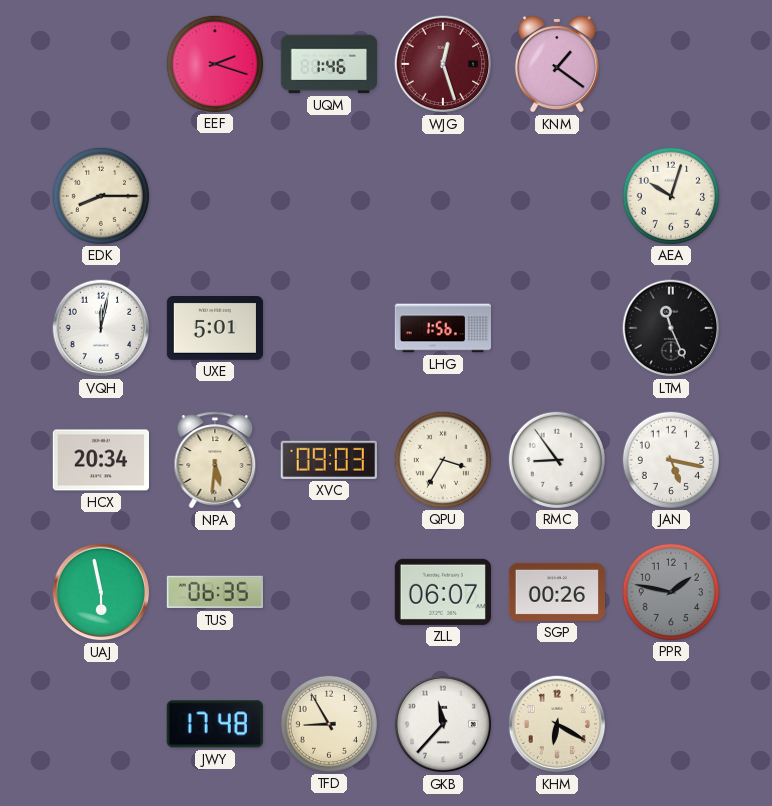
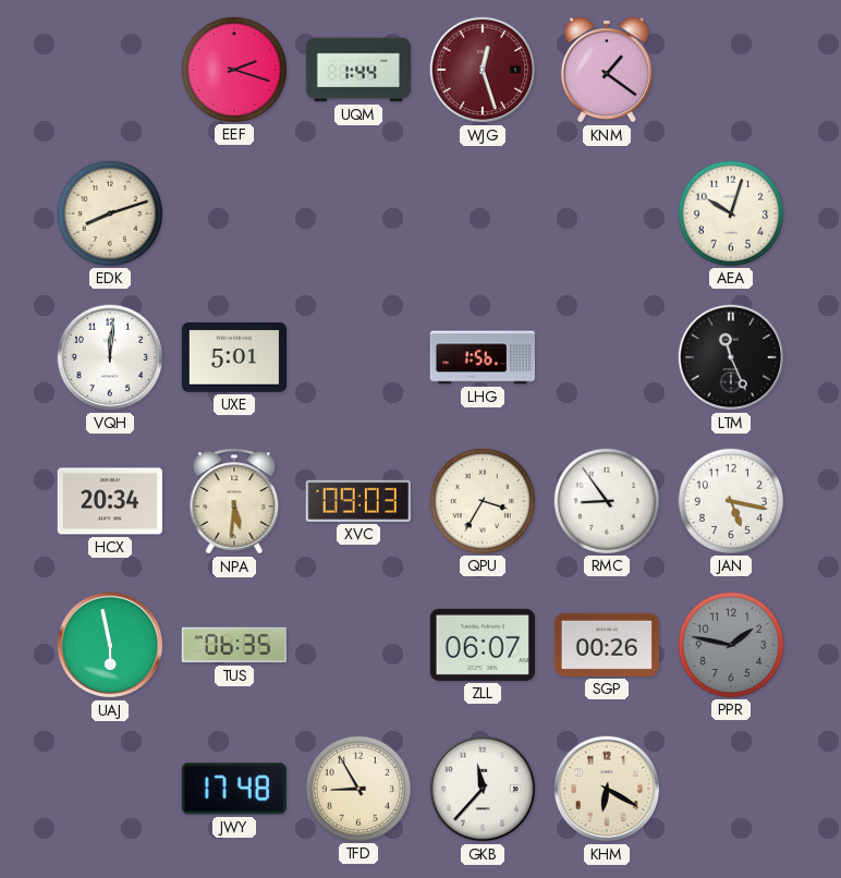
UQM: 1:46 -> 1:44
EDK: 8:15 -> 8:12
VQH: 12:02 -> 12:01
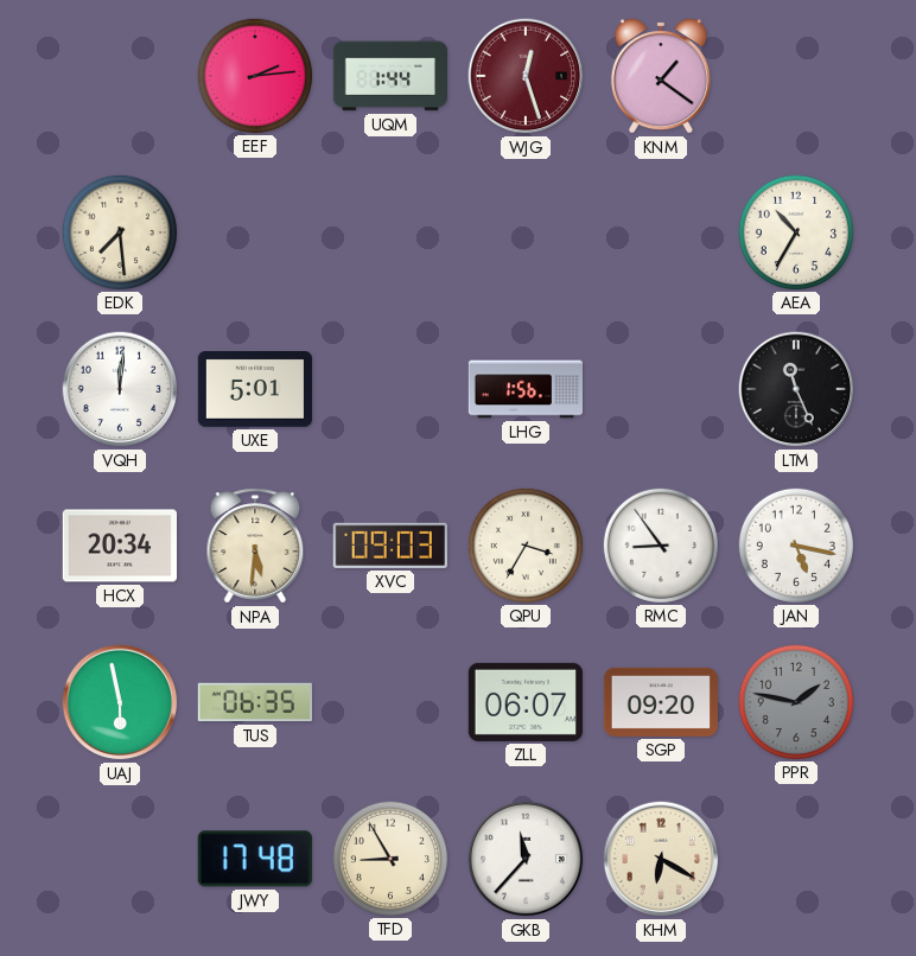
EEF: 2:18 -> 2:14
EDK: 8:12 -> 7:29
AEA: 10:03 -> 10:35
SGP: 00:26 -> 09:20
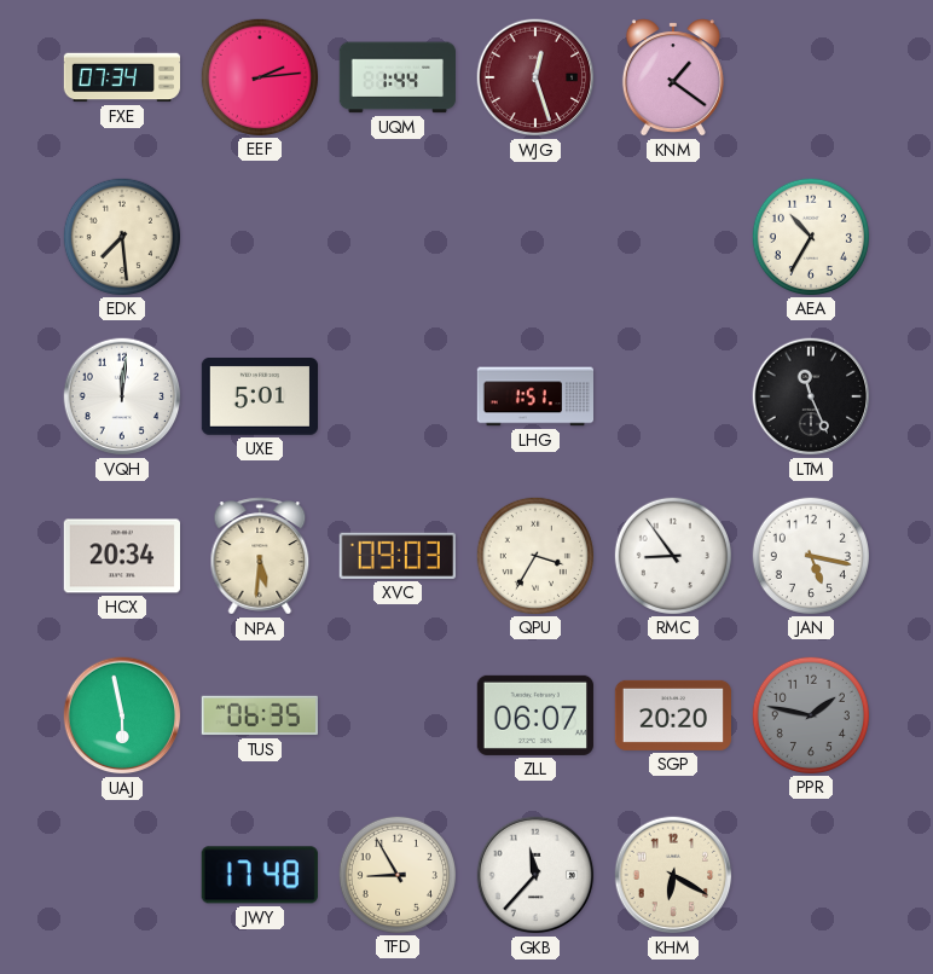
FXE: none -> 07:34
LHG: 1:56 -> 1:51
SGP: 09:20 -> 20:20
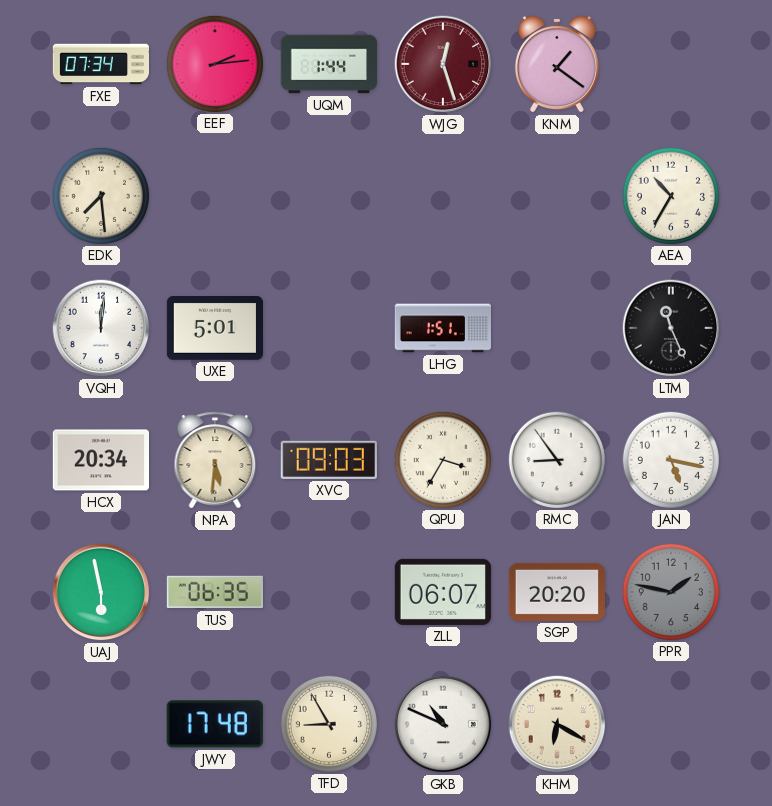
GKB: 11:37 -> 10:49
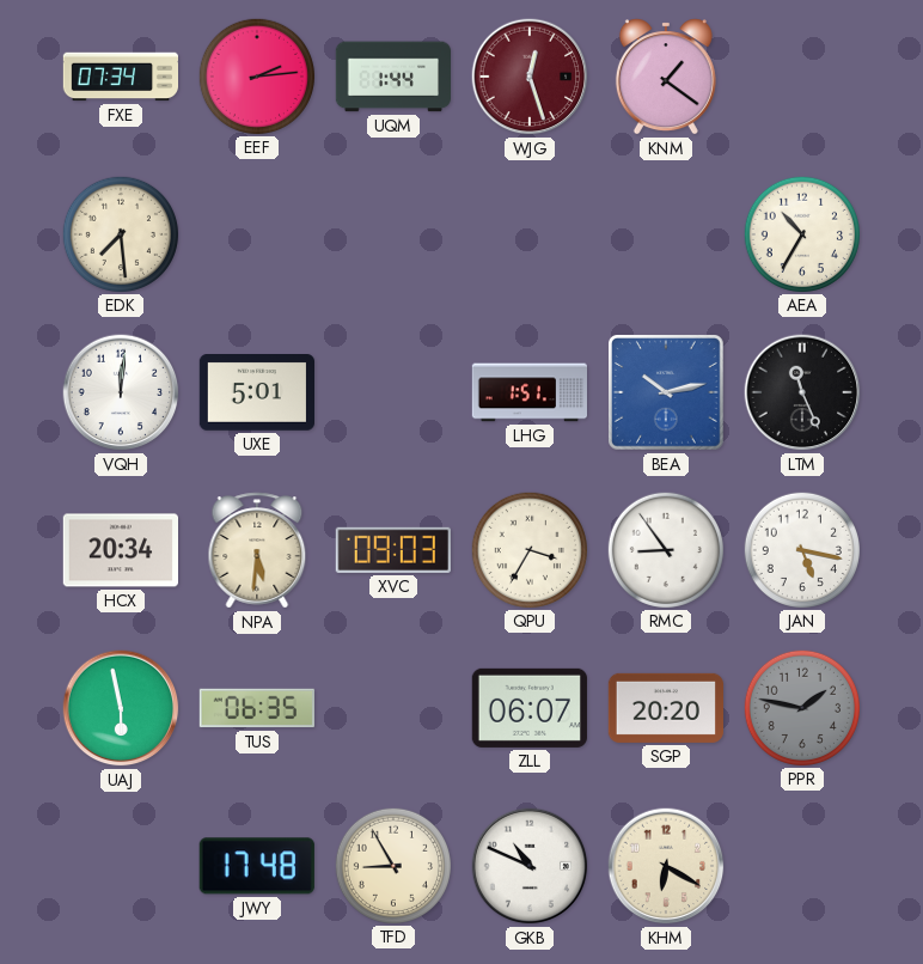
BEA: none -> 10:13
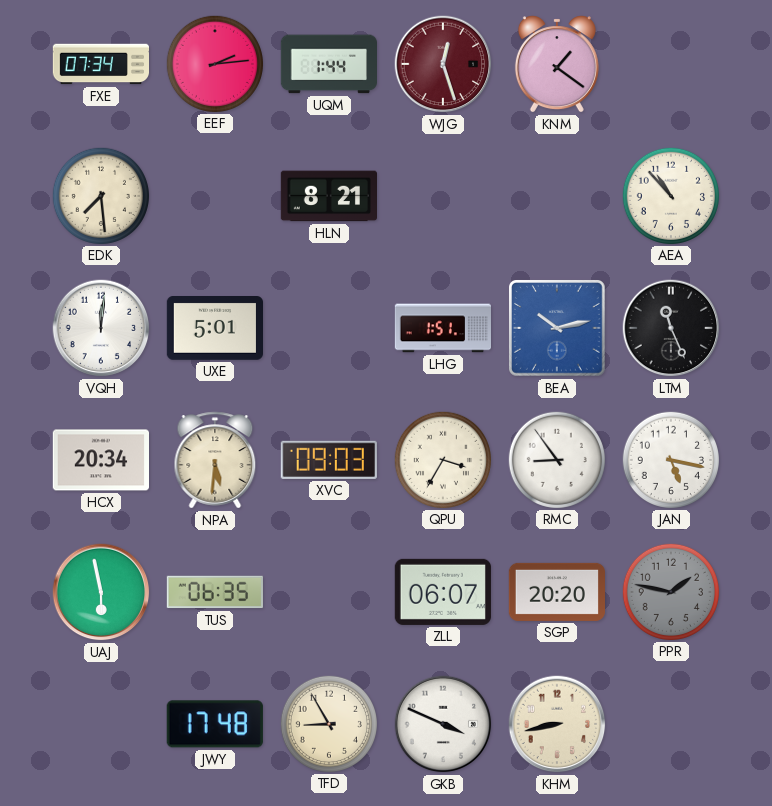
HLN: none -> 8:21
AEA: 10:35 -> 10:53
GKB: 10:49 -> 3:49
KHM: 6:20 -> 8:43
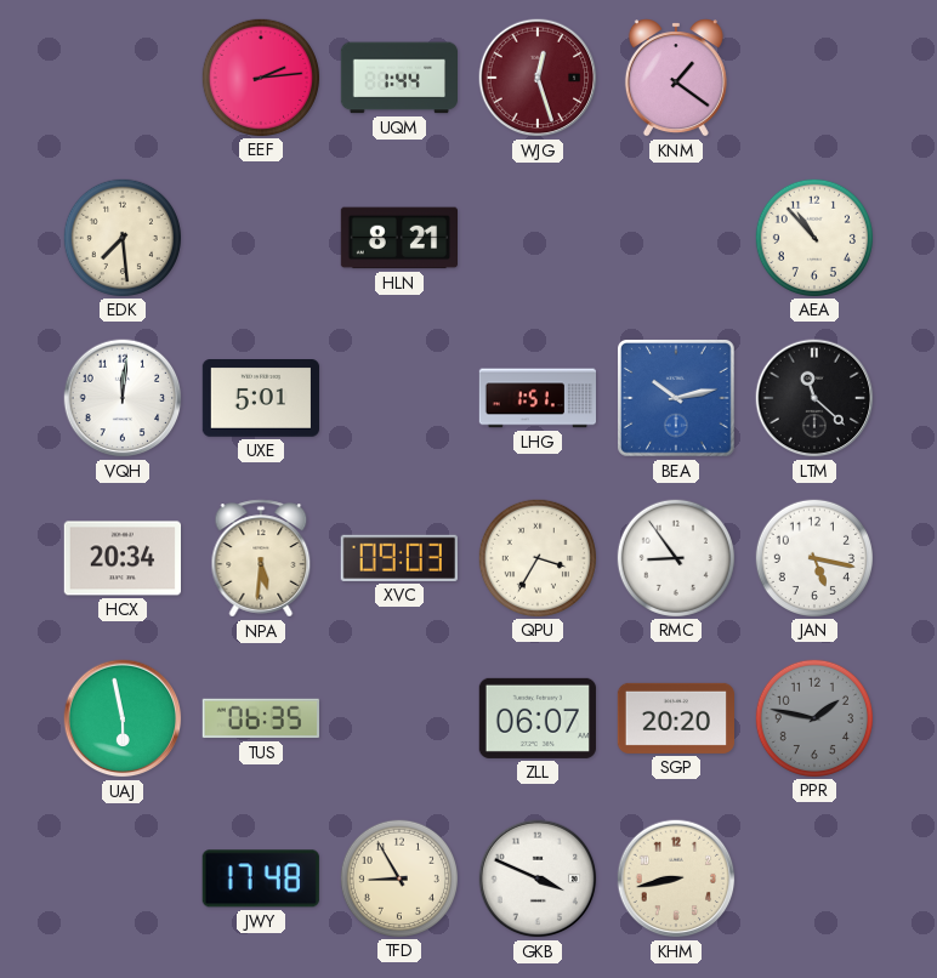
FXE: 07:34 -> none
LTM: 11:26 -> 11:22
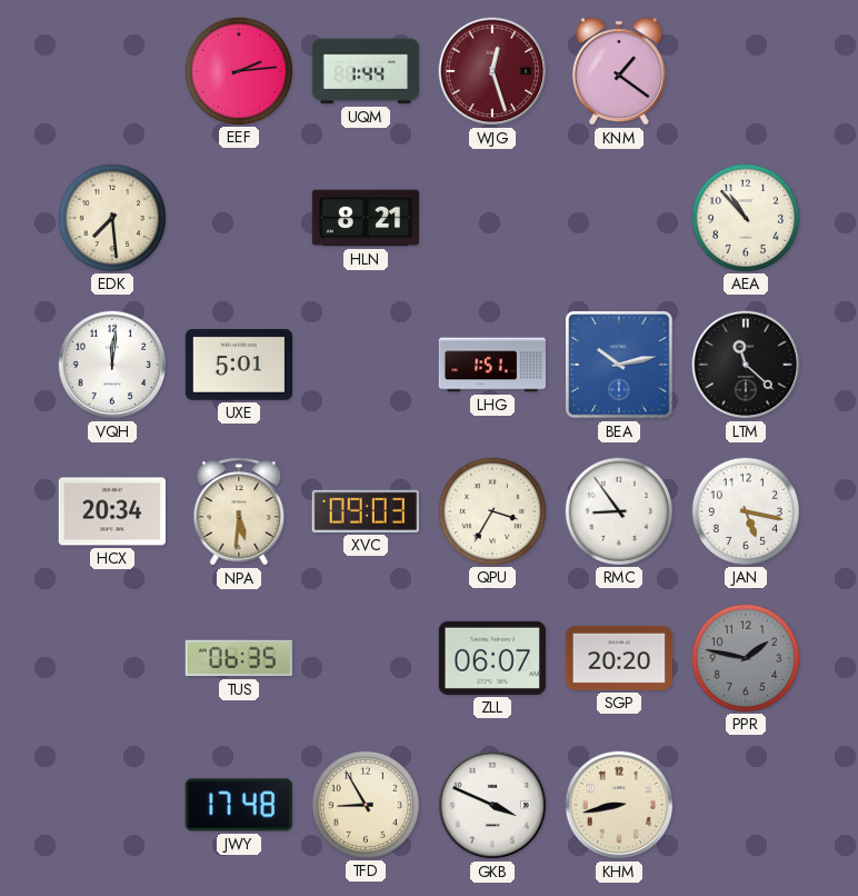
UAJ: 5:58 -> none
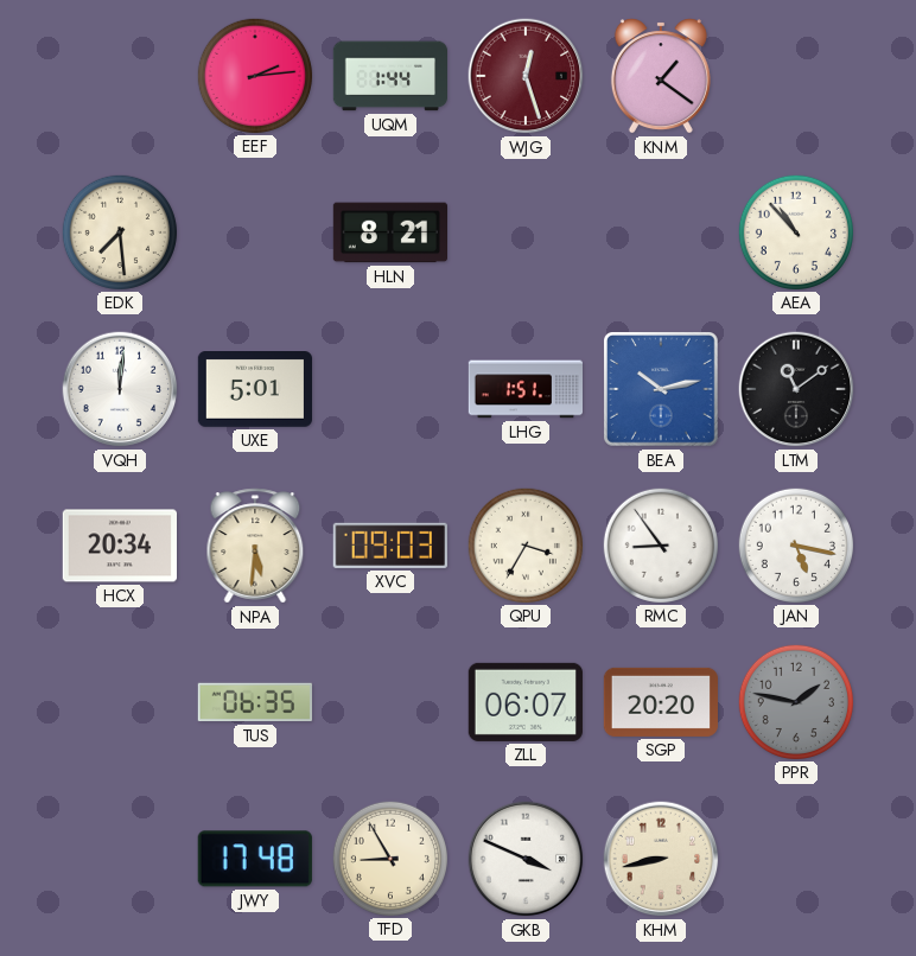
LTM: 11:22 -> 11:09
